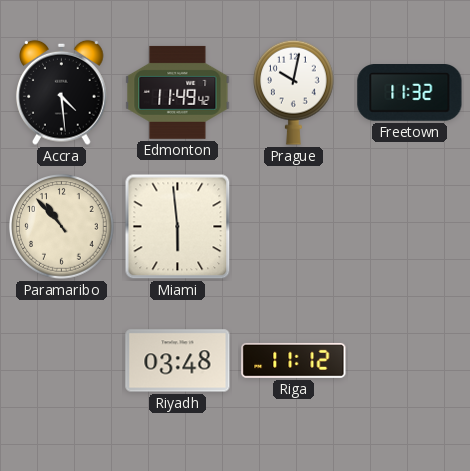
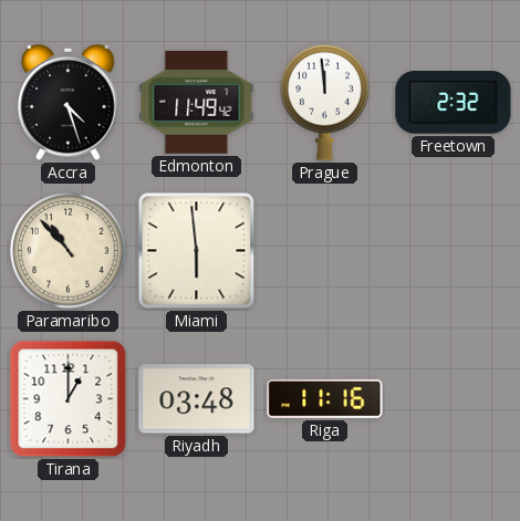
Accra: 4:29 -> 4:27
Prague: 10:02 -> 11:59
Freetown: 11:32 -> 2:32
Tirana: none -> 1:00
Riga: 11:12 -> 11:16
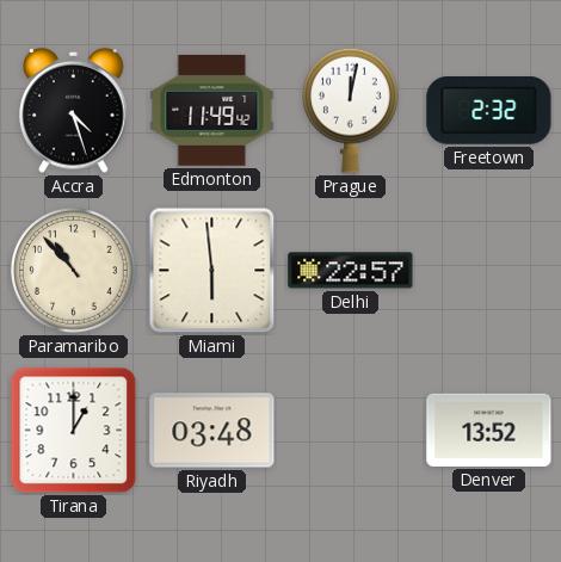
Prague: 11:59 -> 12:02
Delhi: none -> 22:57
Riga: 11:16 -> none
Denver: none -> 13:52
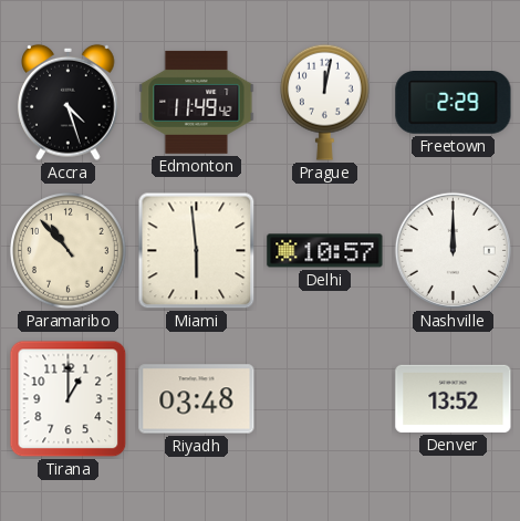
Freetown: 2:32 -> 2:29
Delhi: 22:57 -> 10:57
Nashville: none -> 12:00
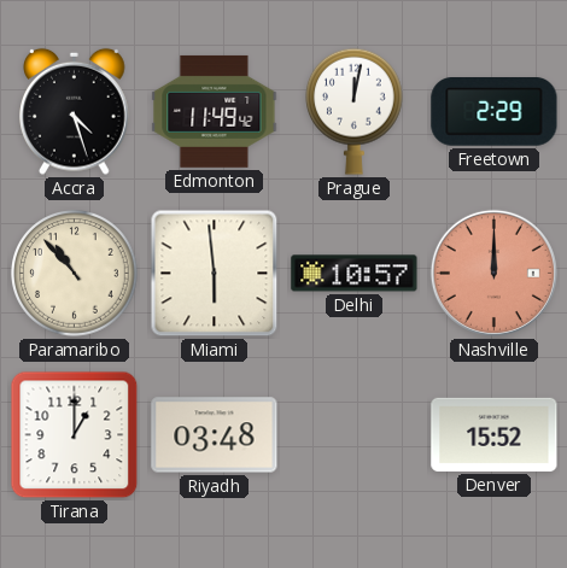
Nashville dial: white -> salmon
Denver: 13:52 -> 15:52
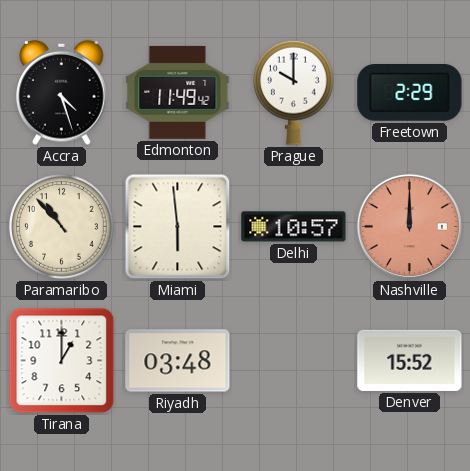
Prague: 12:02 -> 10:00
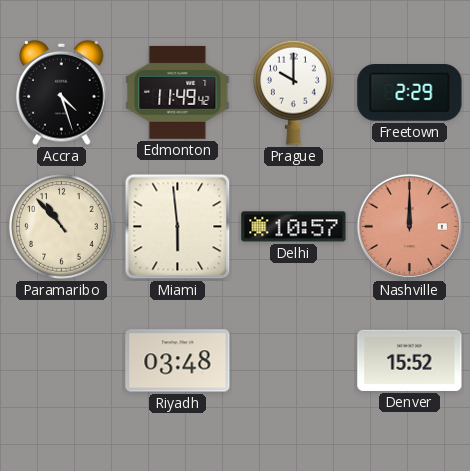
Tirana: 1:00 -> none
